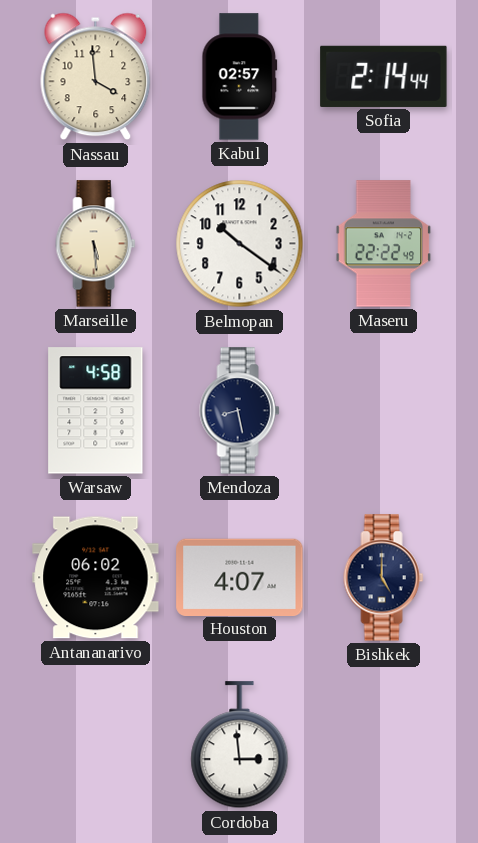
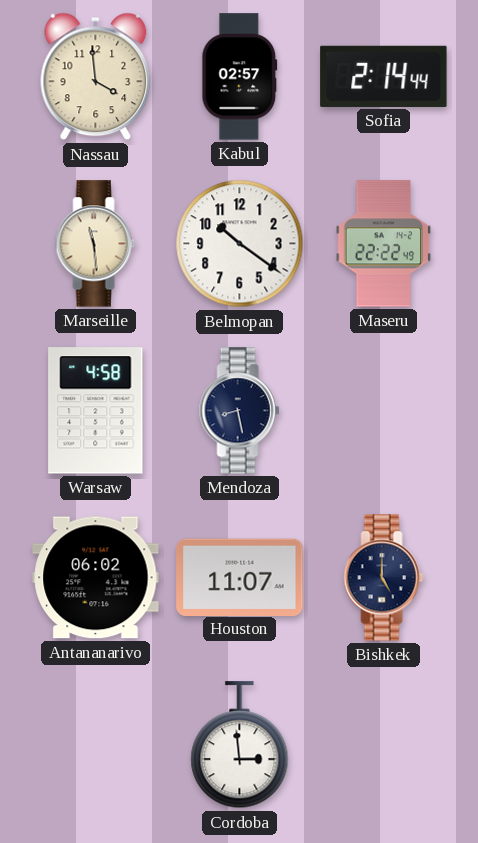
Marseille: 5:29 -> 11:29
Houston: 4:07 -> 11:07
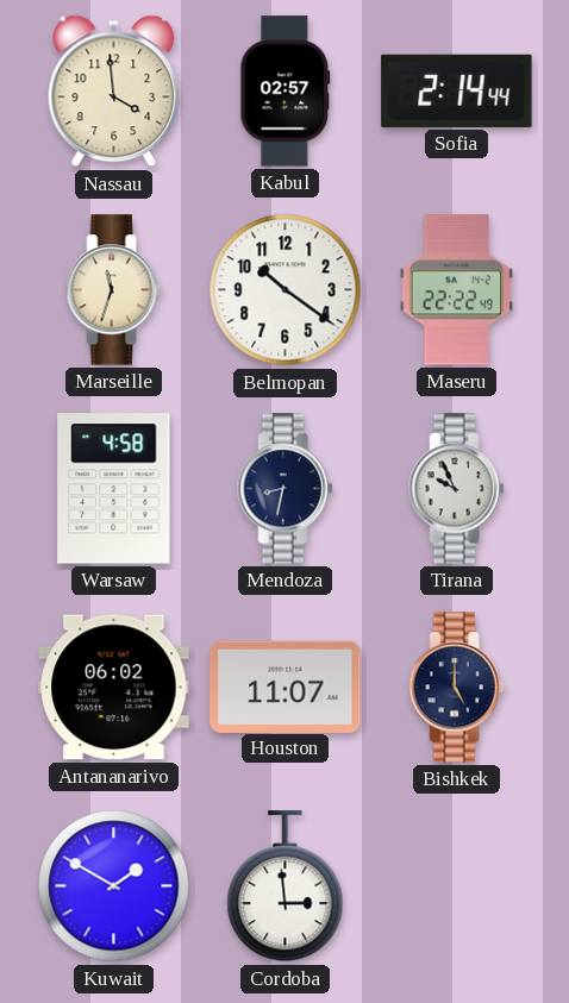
Marseille: 11:29 -> 11:33
Mendoza: 8:28 -> 8:32
Tirana: none -> 9:56
Kuwait: none -> 1:50
